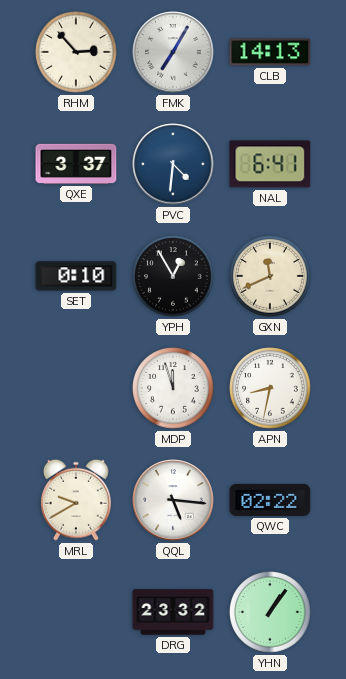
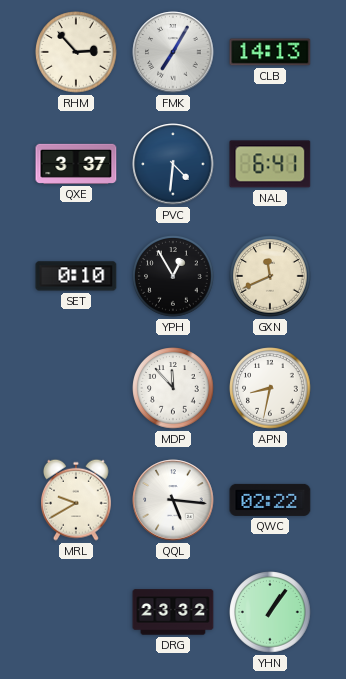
MDP: 11:57 -> 11:53
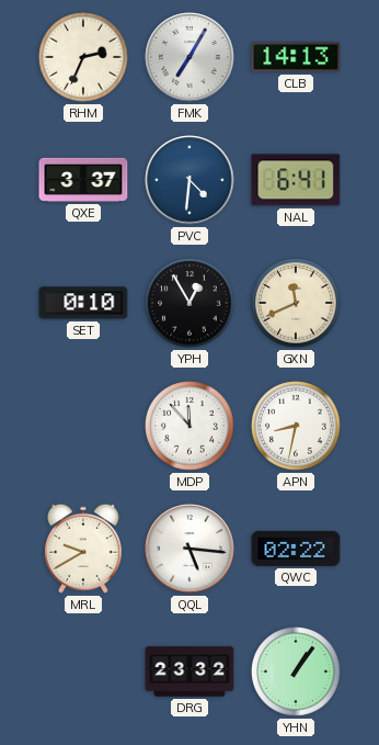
RHM: 2:53 -> 2:34
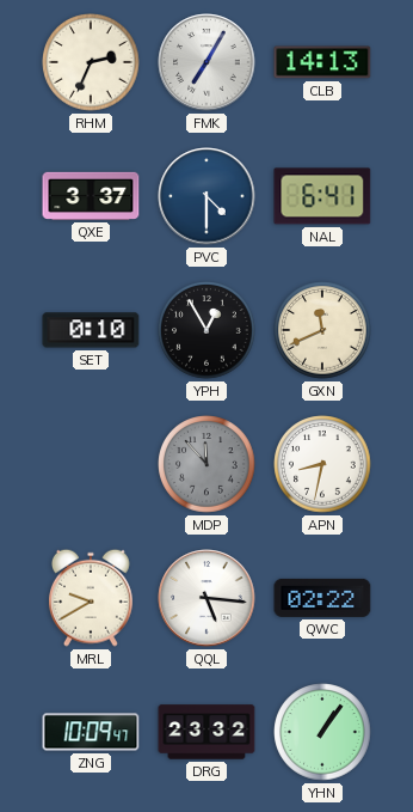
PVC: 4:31 -> 4:30
MDP dial: white -> grey
ZNG: none -> 10:09
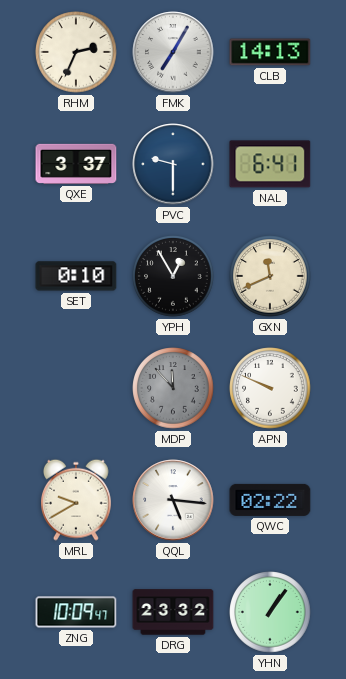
PVC: 4:30 -> 9:30
APN: 8:32 -> 9:49
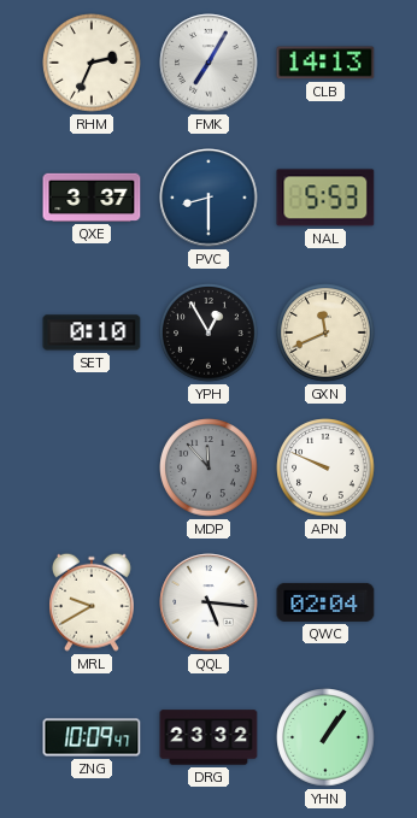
PVC: 9:30 -> 8:30
NAL: 6:41 -> 5:53
QWC: 02:22 -> 02:04
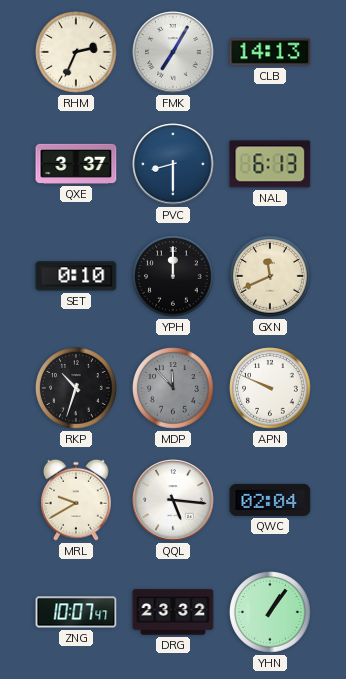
NAL: 5:53 -> 6:13
YPH: 12:55 -> 12:00
RKP: none -> 10:33
ZNG: 10:09 -> 10:07
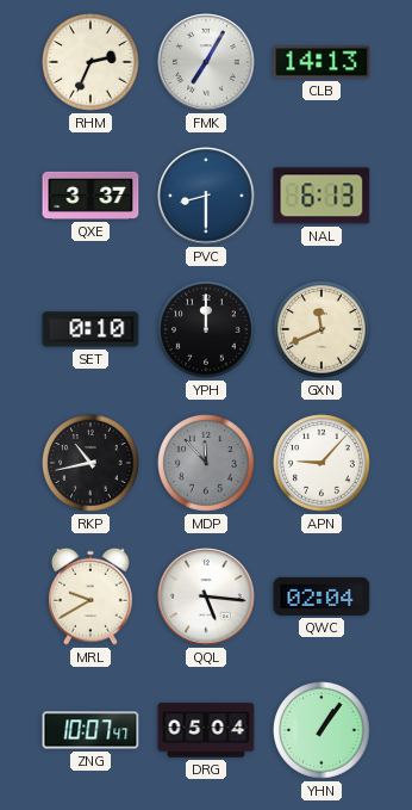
RKP: 10:33 -> 10:43
APN: 9:49 -> 9:07
DRG: 23:32 -> 05:04
